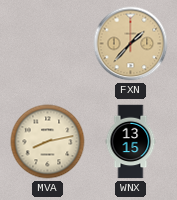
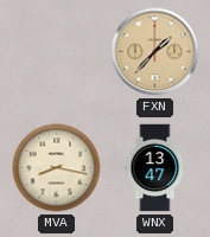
MVA: 8:13 -> 8:17
WNX: 13:15 -> 13:47
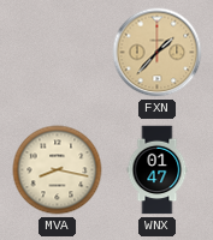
WNX: 13:47 -> 01:47
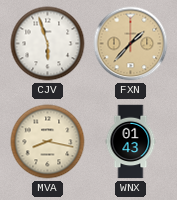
CJV: none -> 5:57
WNX: 01:47 -> 01:43
